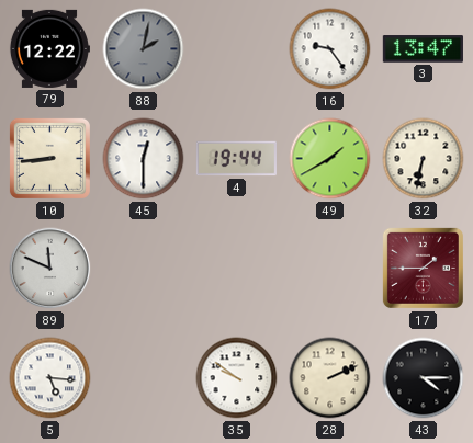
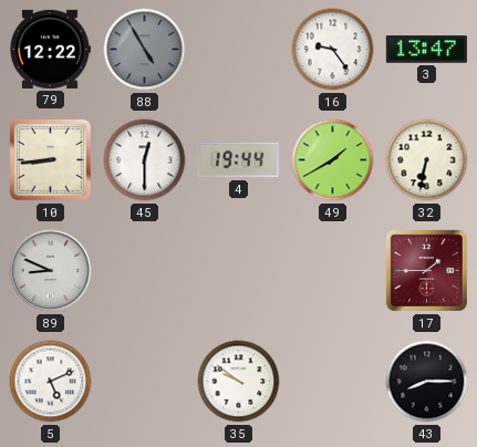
88: 2:02 -> 4:55
89: 11:49 -> 8:49
5: 5:16 -> 5:11
28: 2:11 -> none
43: 4:15 -> 8:15
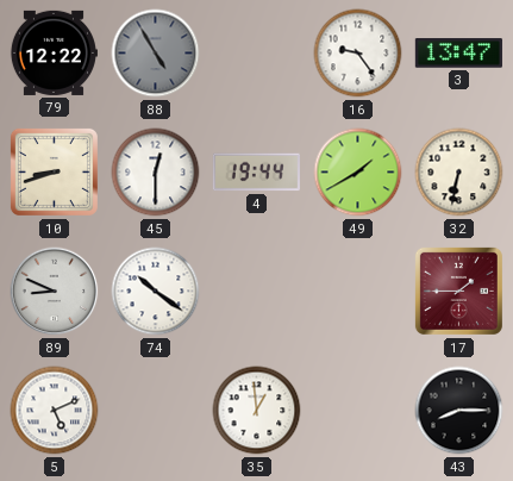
10: 8:44 -> 8:42
74: none -> 10:21
35: 9:51 -> 12:59
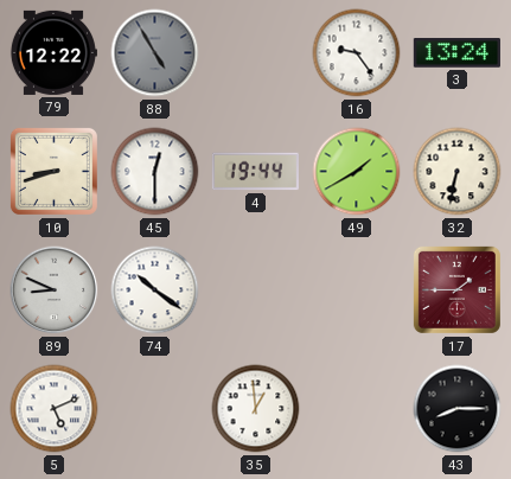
3: 13:47 -> 13:24
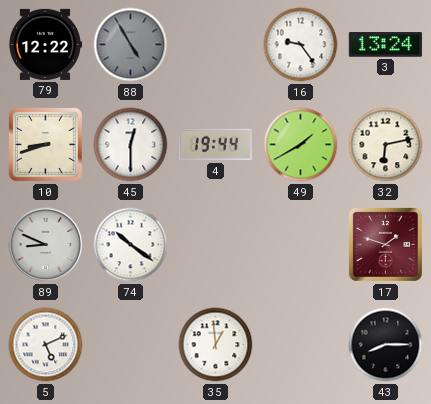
32: 6:32 -> 6:13
17: 1:45 -> 1:48
